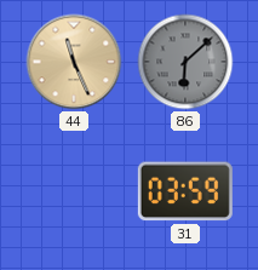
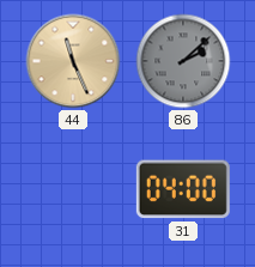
86: 6:08 -> 2:08
31: 03:59 -> 04:00
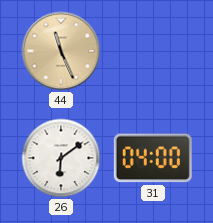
86: 2:08 -> none
26: none -> 6:09
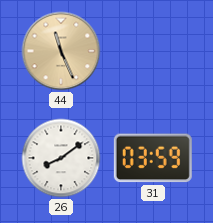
26: 6:09 -> 8:09
31: 04:00 -> 03:59
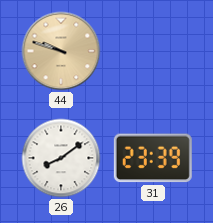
44: 11:26 -> 9:48
31: 03:59 -> 23:39
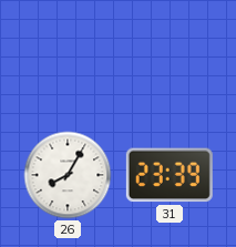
44: 9:48 -> none
26: 8:09 -> 8:05
